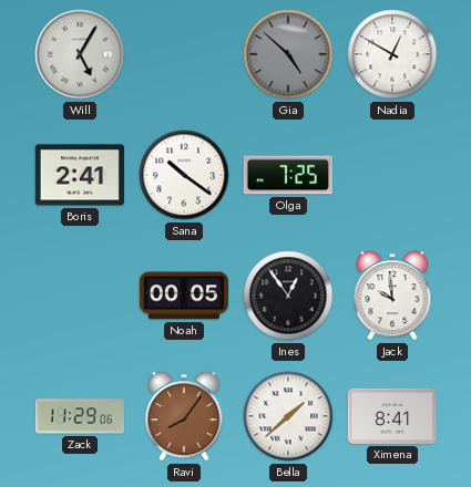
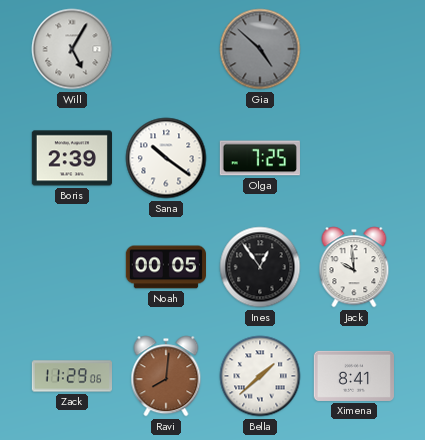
Nadia: 12:50 -> none
Boris: 2:41 -> 2:39
Ravi: 8:06 -> 8:01
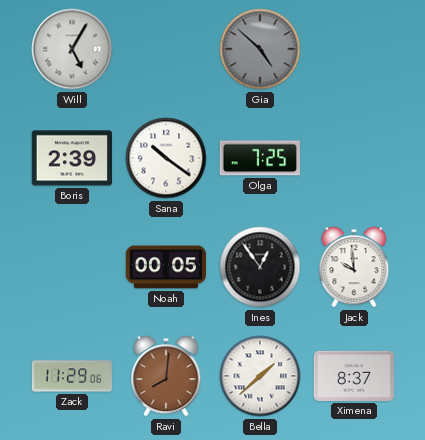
Ximena: 8:41 -> 8:37
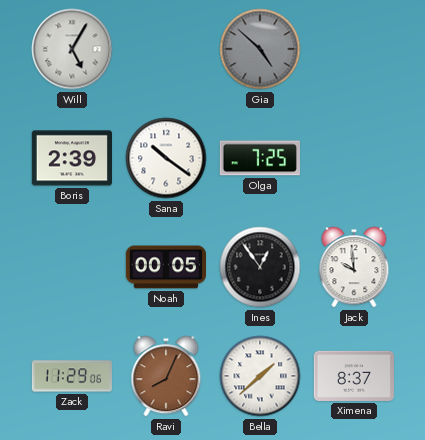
Ravi: 8:01 -> 8:04
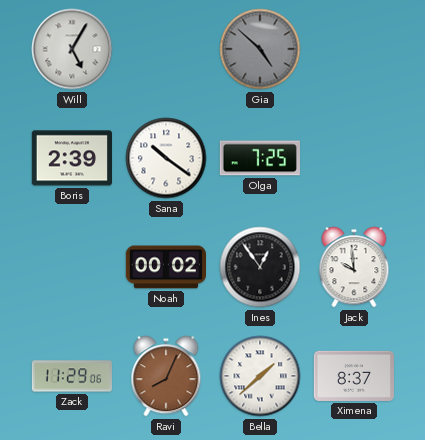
Noah: 00:05 -> 00:02
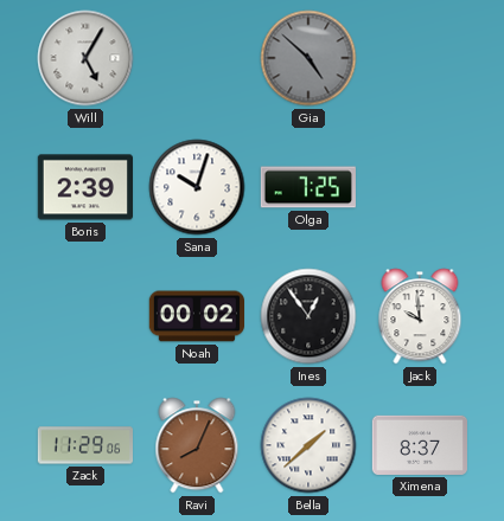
Sana: 10:21 -> 10:03
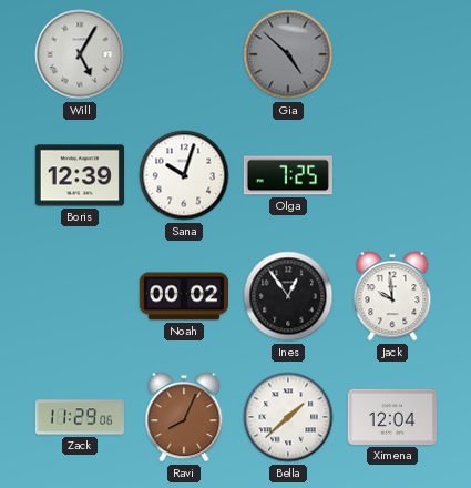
Boris: 2:39 -> 12:39
Ximena: 8:37 -> 12:04
